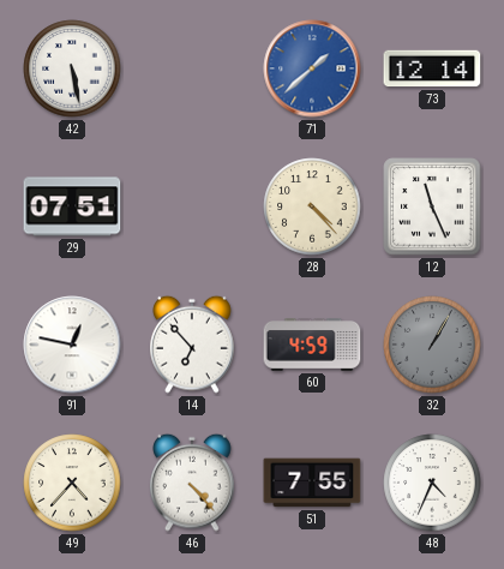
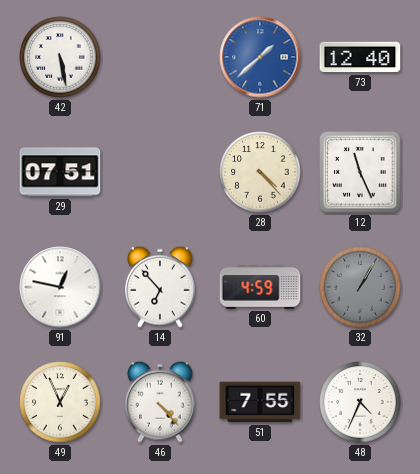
73: 12:14 -> 12:40
49: 4:37 -> 12:56
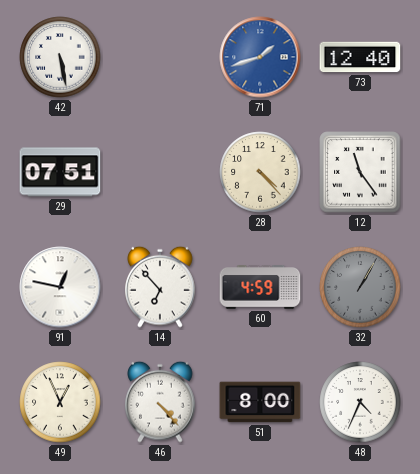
71: 1:38 -> 1:42
12: 11:26 -> 11:24
51: 7:55 -> 8:00
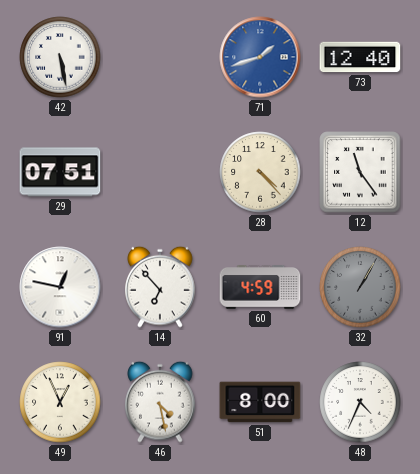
46: 4:23 -> 4:28
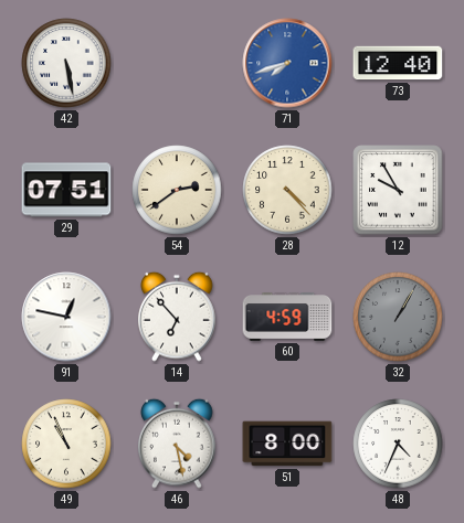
71: 1:42 -> 7:42
54: none -> 2:39
12: 11:24 -> 9:55
49: 12:56 -> 10:56
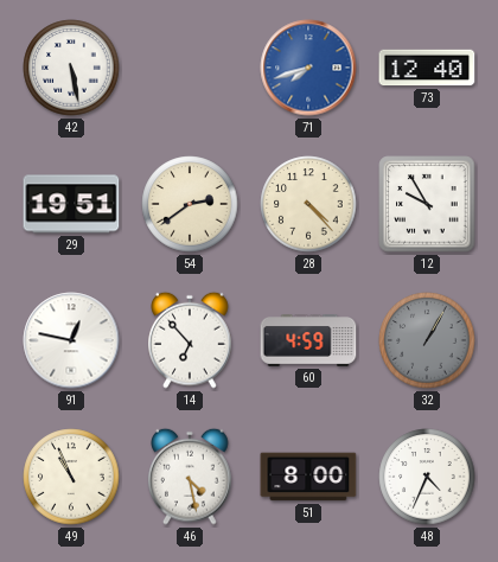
29: 07:51 -> 19:51
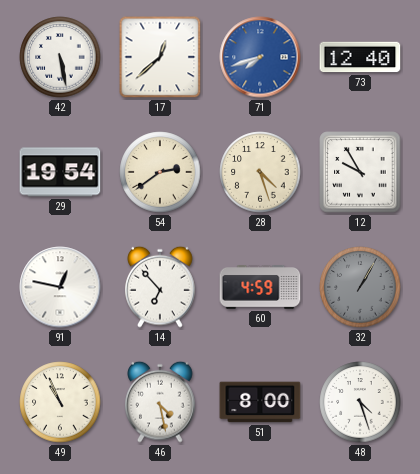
17: none -> 12:38
29: 19:51 -> 19:54
28: 4:23 -> 4:27
48: 4:34 -> 4:27
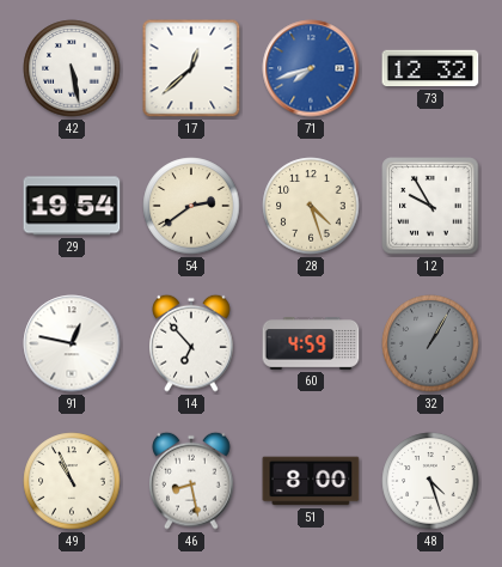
73: 12:40 -> 12:32
46: 4:28 -> 8:28
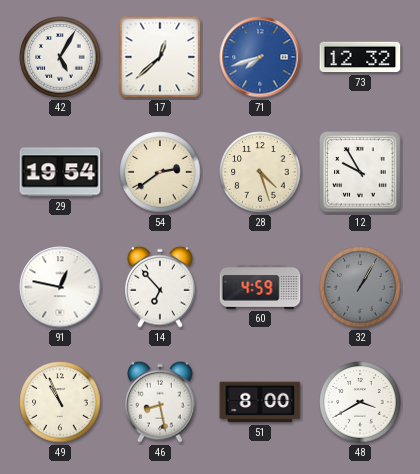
42: 5:28 -> 5:05
48: 4:27 -> 3:40
